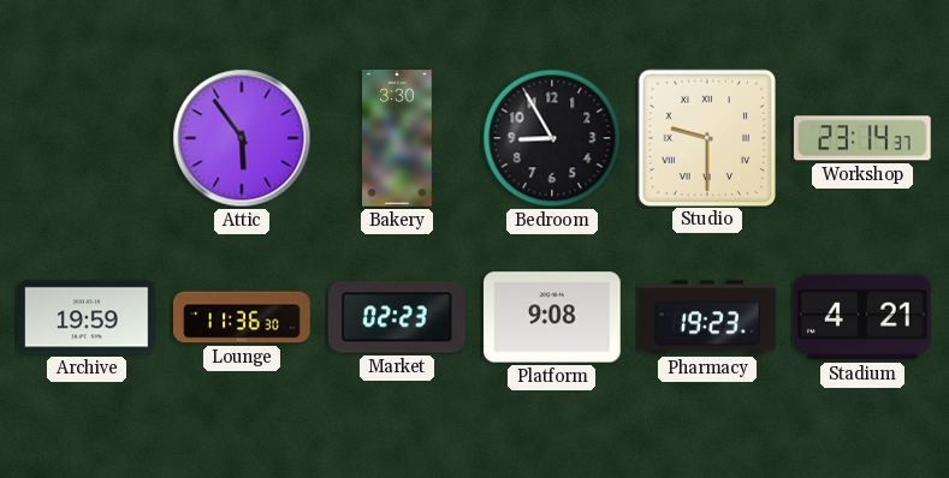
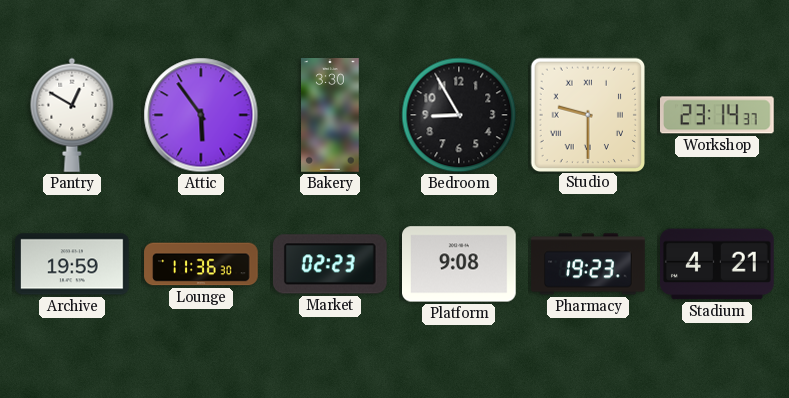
Pantry: none -> 12:50
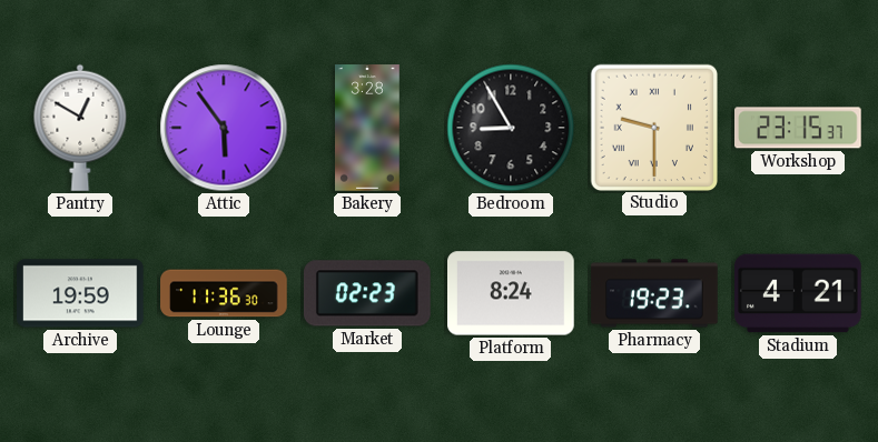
Bakery: 3:30 -> 3:28
Workshop: 23:14 -> 23:15
Platform: 9:08 -> 8:24
